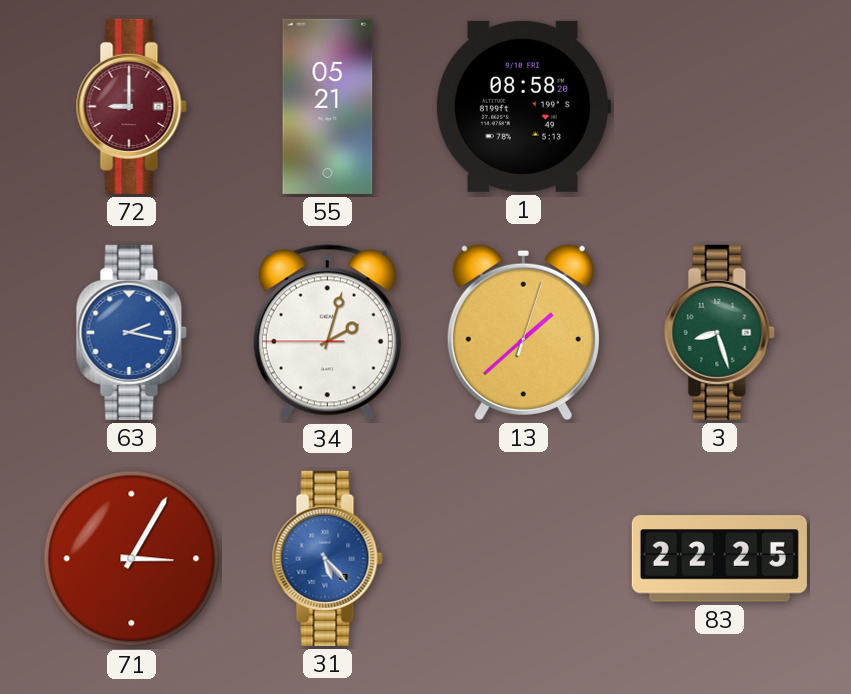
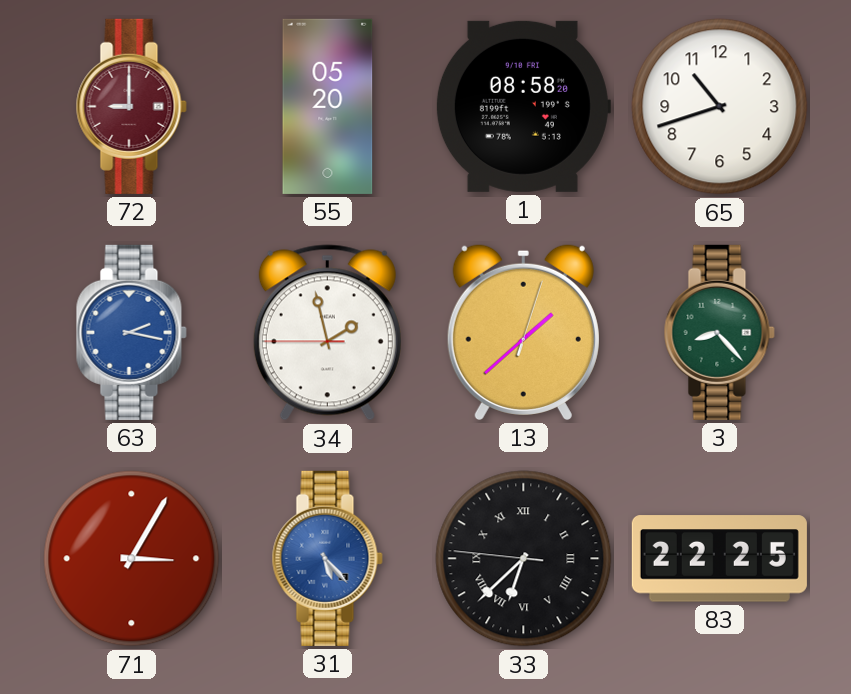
55: 05:21 -> 05:20
65: none -> 10:42
34: 2:02 -> 1:57
3: 8:27 -> 8:23
33: none -> 6:37
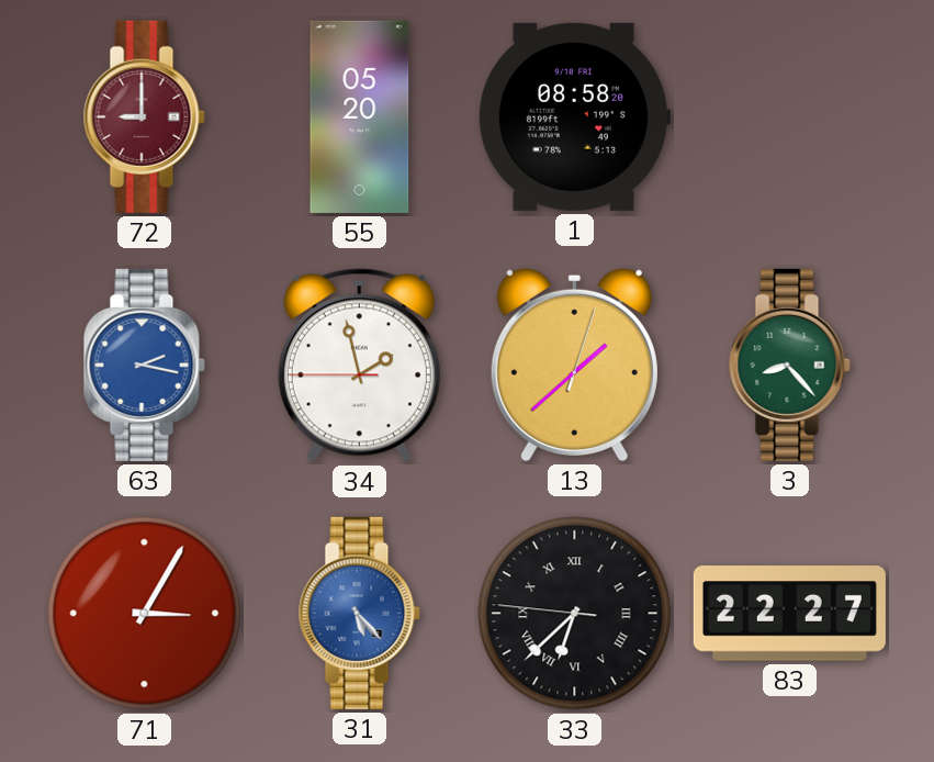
65: 10:42 -> none
83: 22:25 -> 22:27
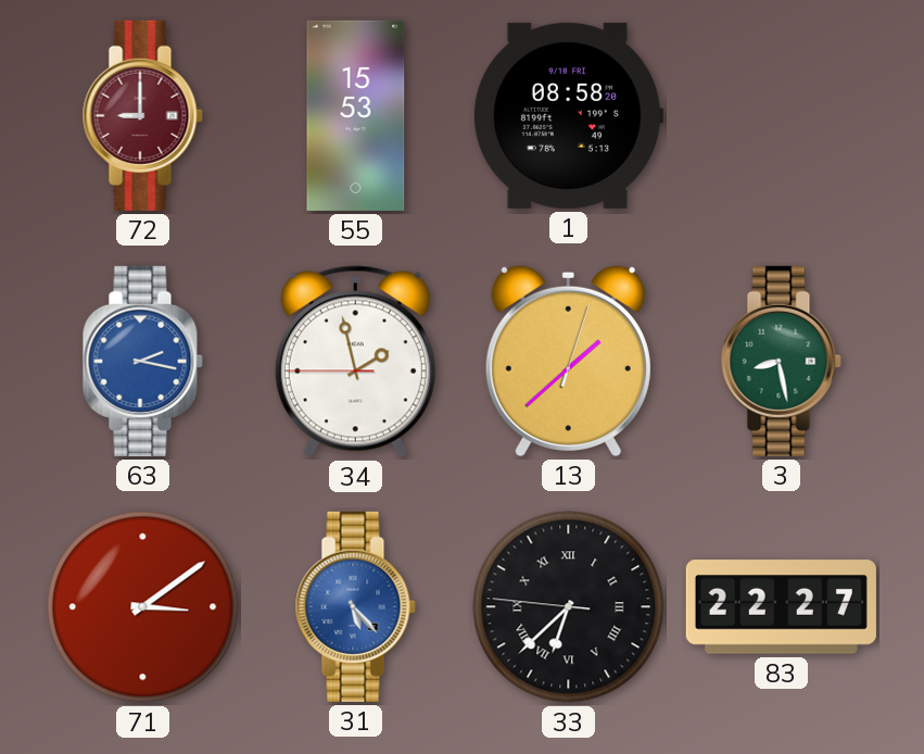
55: 05:20 -> 15:53
3: 8:23 -> 8:28
71: 3:05 -> 3:09
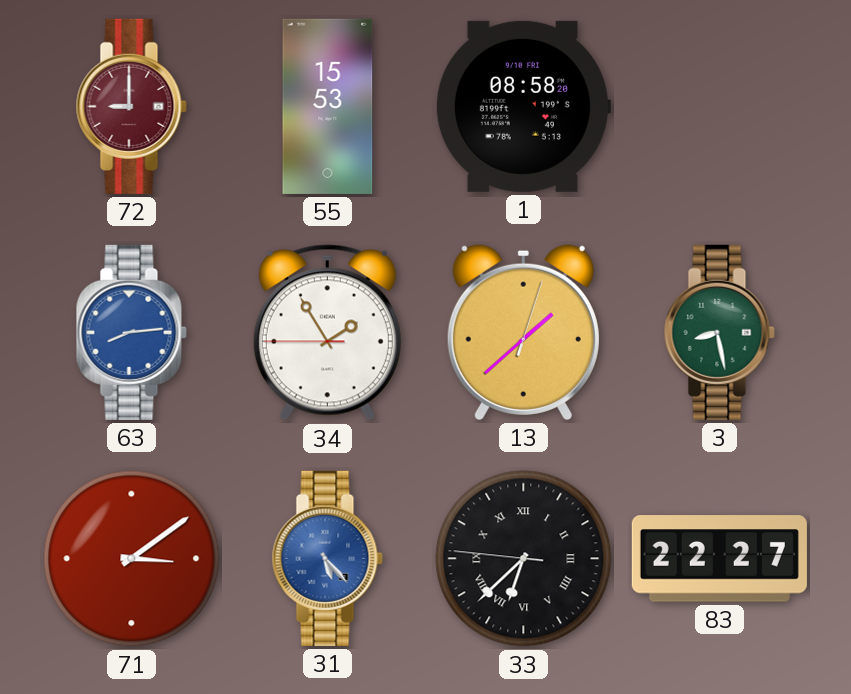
63: 2:17 -> 8:14
34: 1:57 -> 1:54
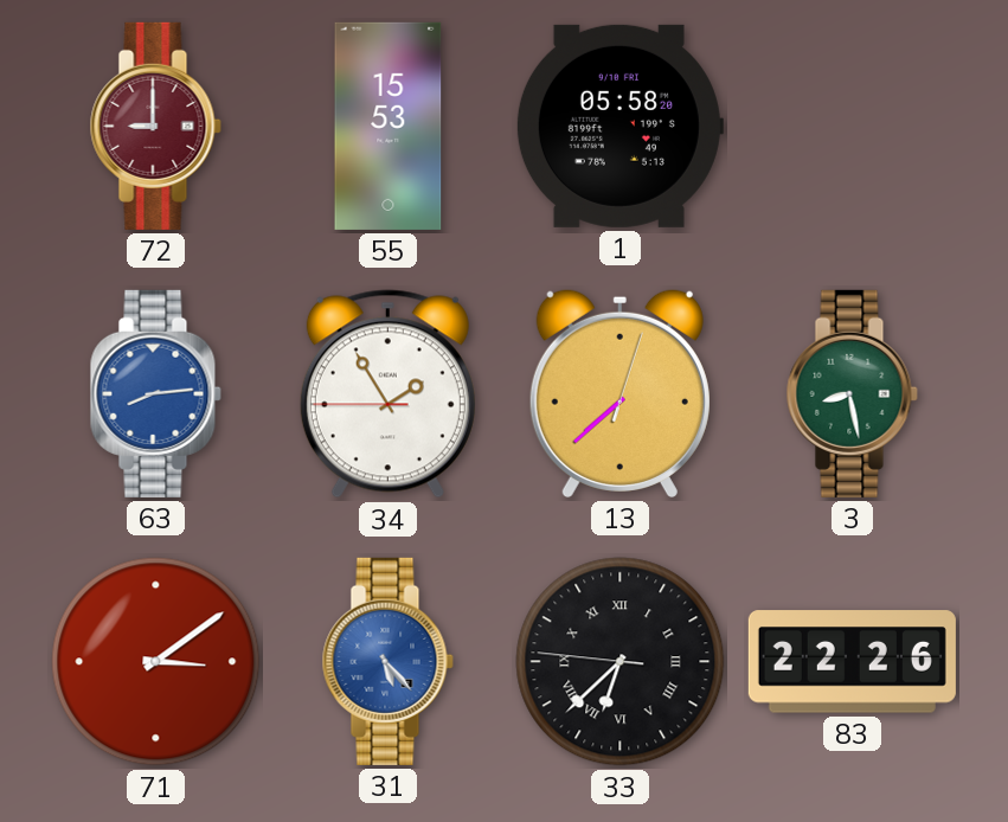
1: 08:58 -> 05:58
13: 1:38 -> 7:38
83: 22:27 -> 22:26
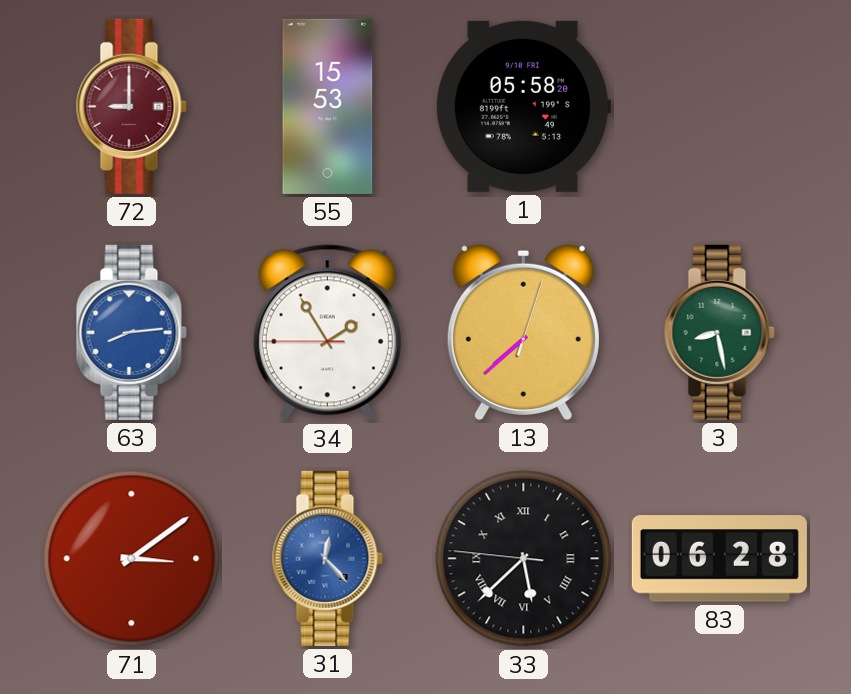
31: 5:23 -> 12:23
33: 6:37 -> 5:37
83: 22:26 -> 06:28
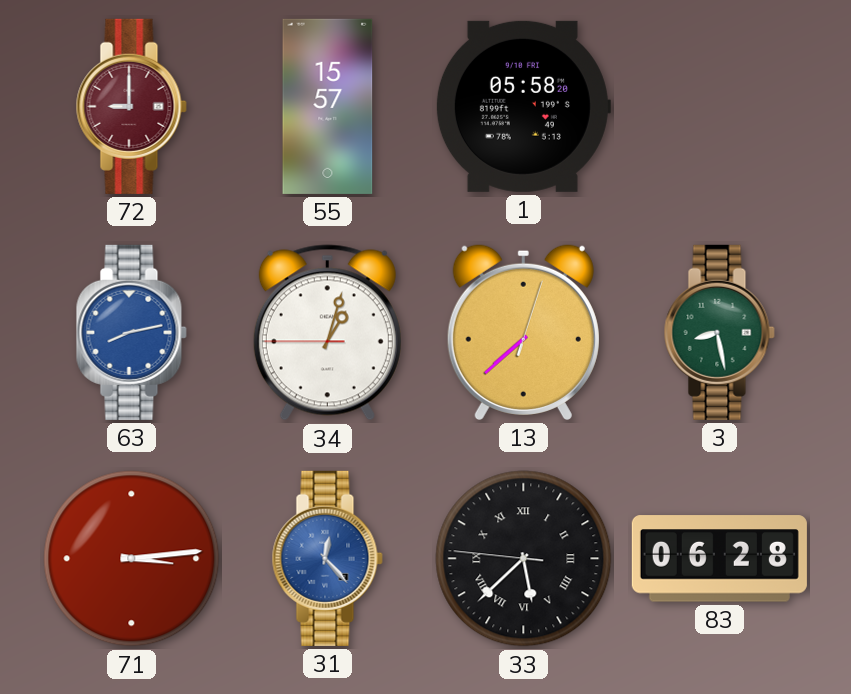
55: 15:53 -> 15:57
63: 8:14 -> 8:13
34: 1:54 -> 1:02
71: 3:09 -> 3:14
